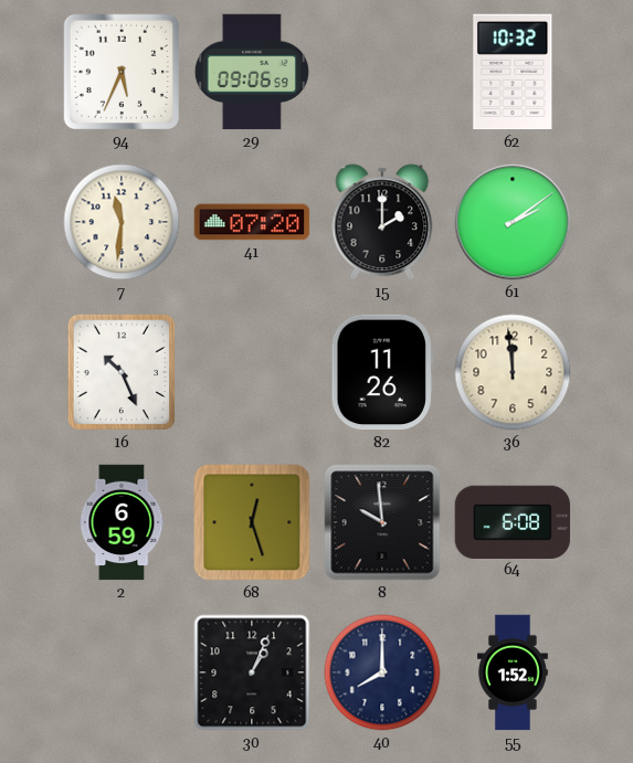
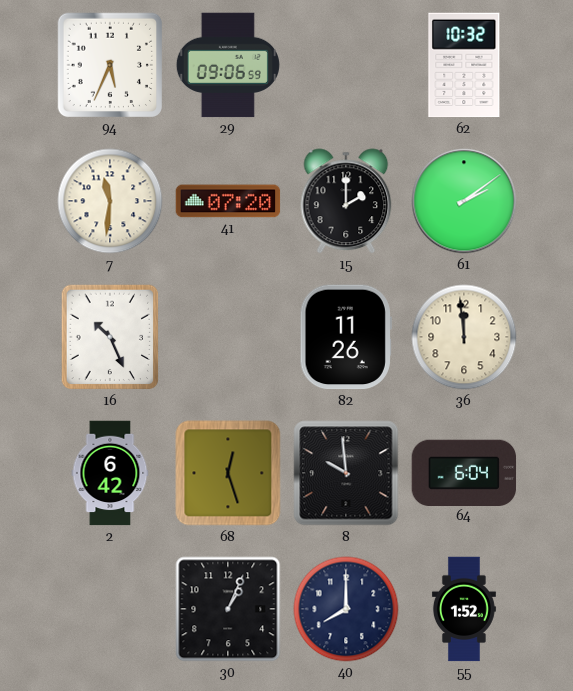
2: 6:59 -> 6:42
64: 6:08 -> 6:04
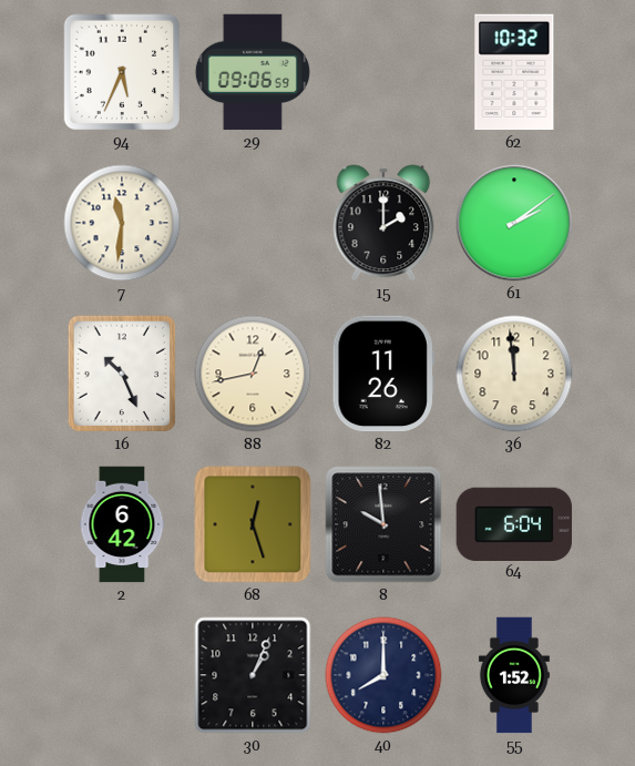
41: 07:20 -> none
88: none -> 12:43
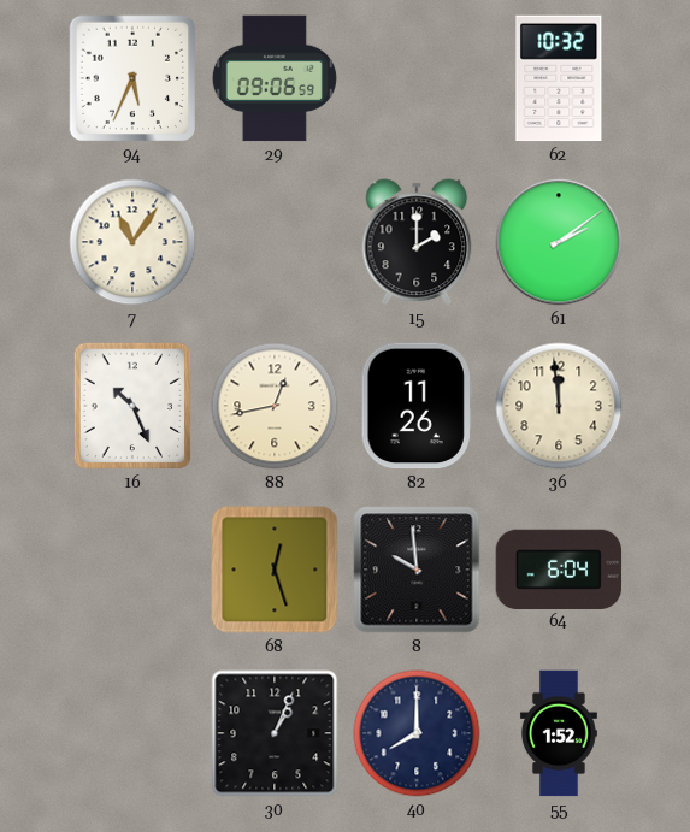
7: 11:31 -> 11:06
2: 6:42 -> none
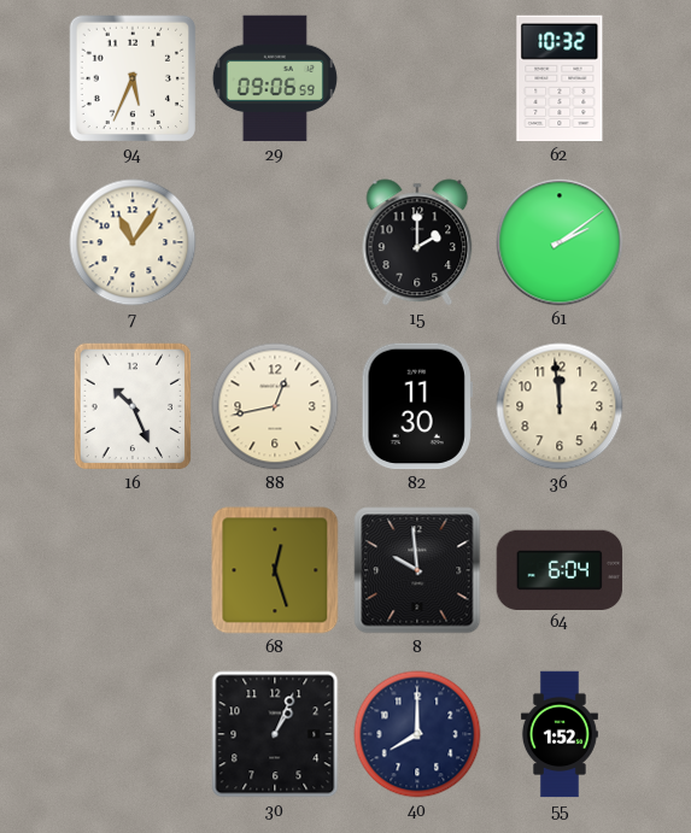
82: 11:26 -> 11:30
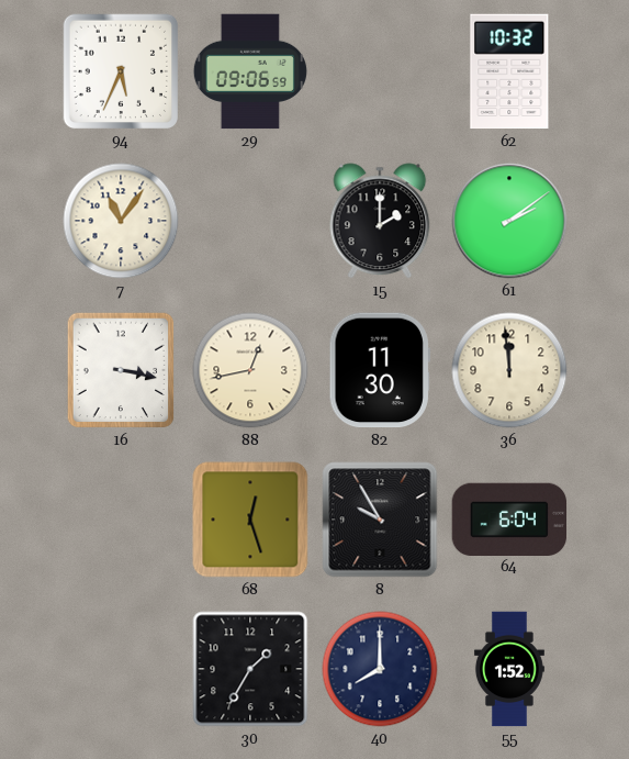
16: 10:26 -> 3:17
8: 9:59 -> 9:55
30: 1:04 -> 1:35
